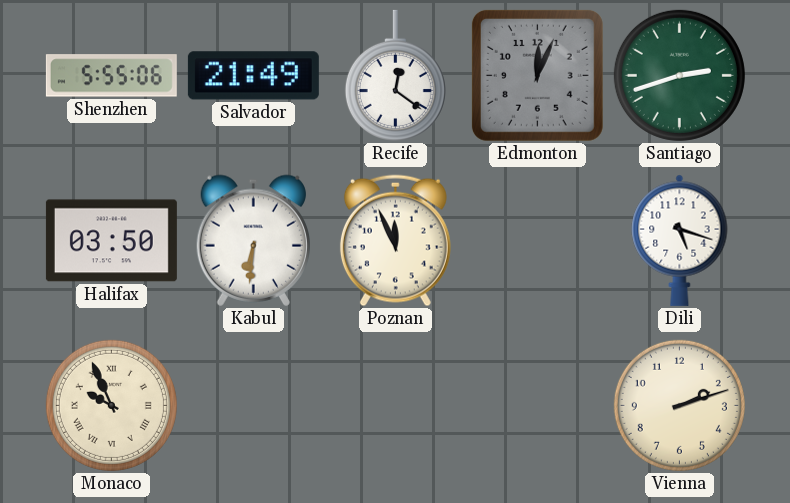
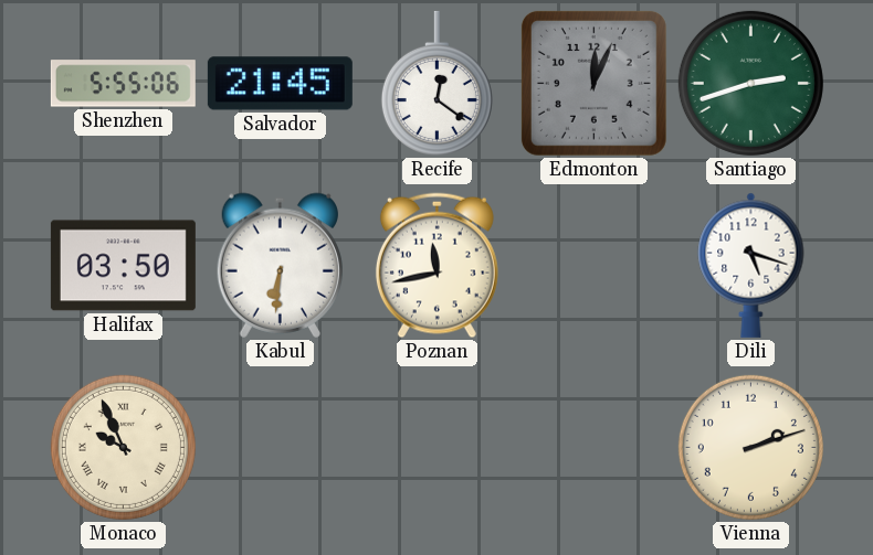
Salvador: 21:49 -> 21:45
Poznan: 11:56 -> 11:43
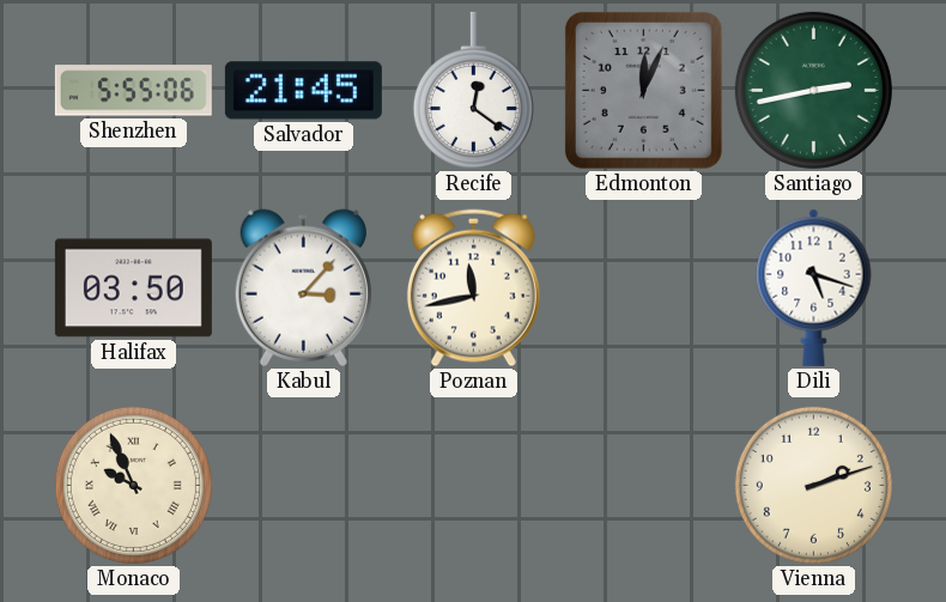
Santiago: 2:42 -> 2:43
Kabul: 6:31 -> 3:07
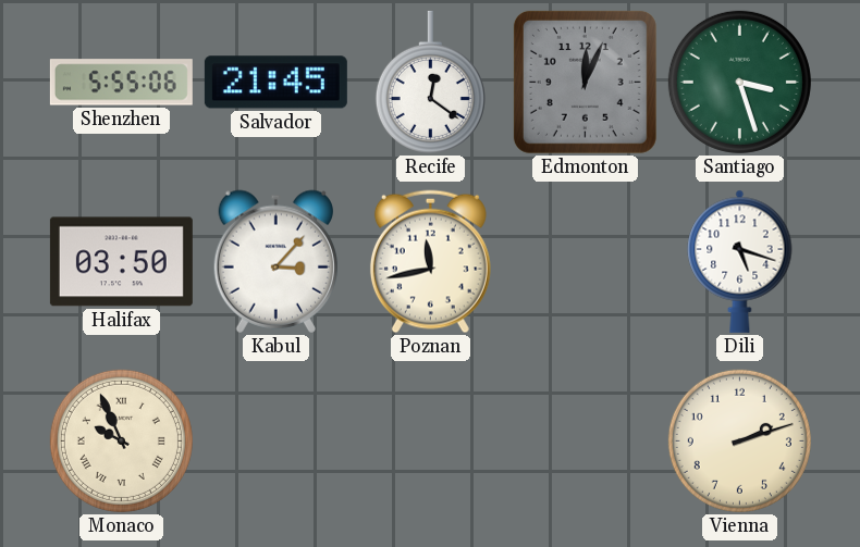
Santiago: 2:43 -> 3:27
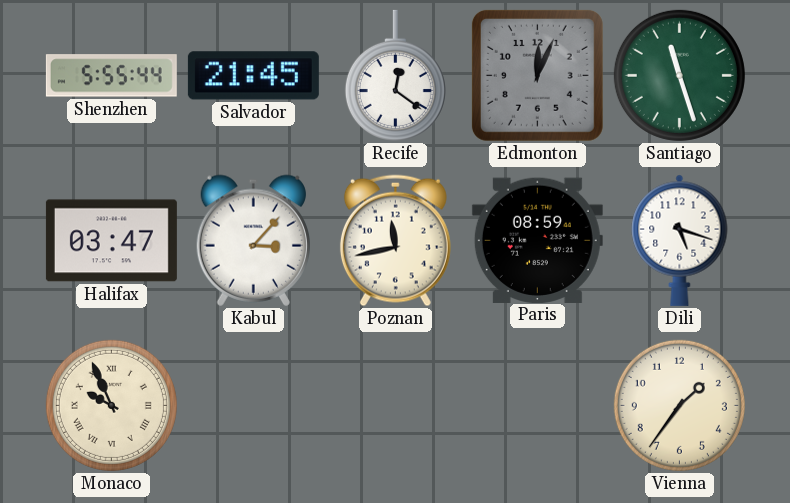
Shenzhen: 5:55:06 -> 5:55:44
Santiago: 3:27 -> 11:27
Halifax: 03:50 -> 03:47
Paris: none -> 08:59
Vienna: 2:12 -> 1:36
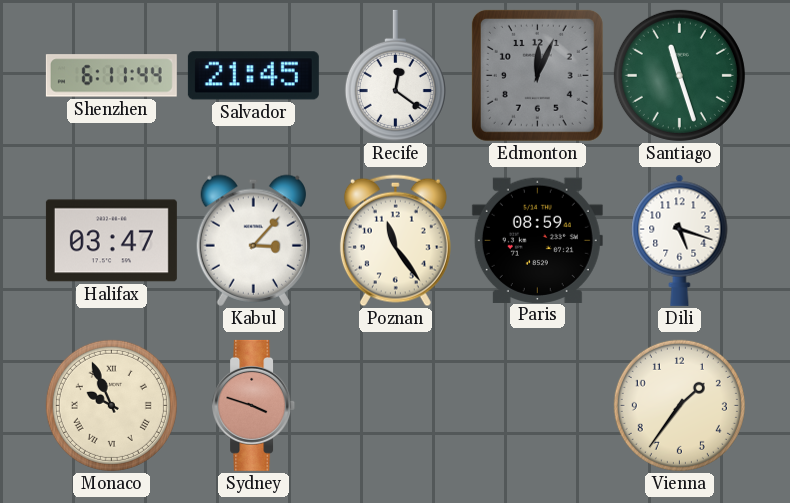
Shenzhen: 5:55 -> 6:11
Poznan: 11:43 -> 11:24
Sydney: none -> 3:48
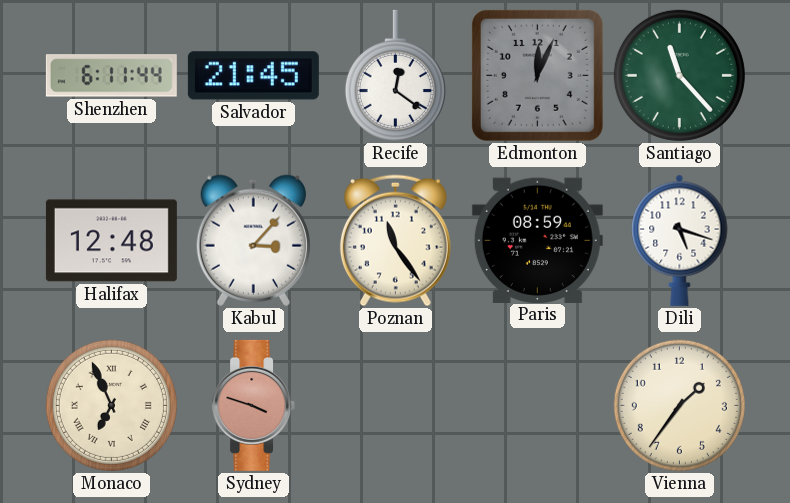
Santiago: 11:27 -> 11:23
Halifax: 03:47 -> 12:48
Monaco: 9:56 -> 6:56
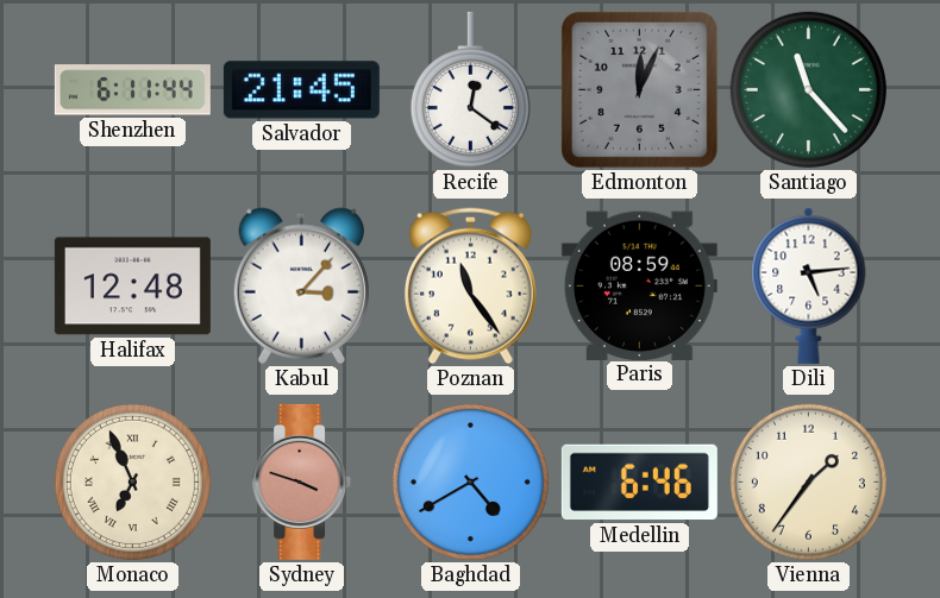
Dili: 5:18 -> 5:14
Baghdad: none -> 4:40
Medellin: none -> 6:46
